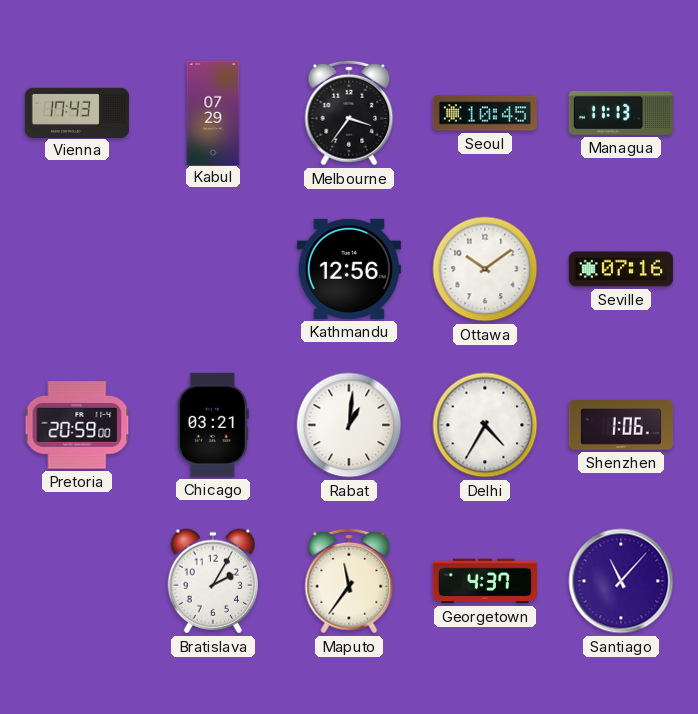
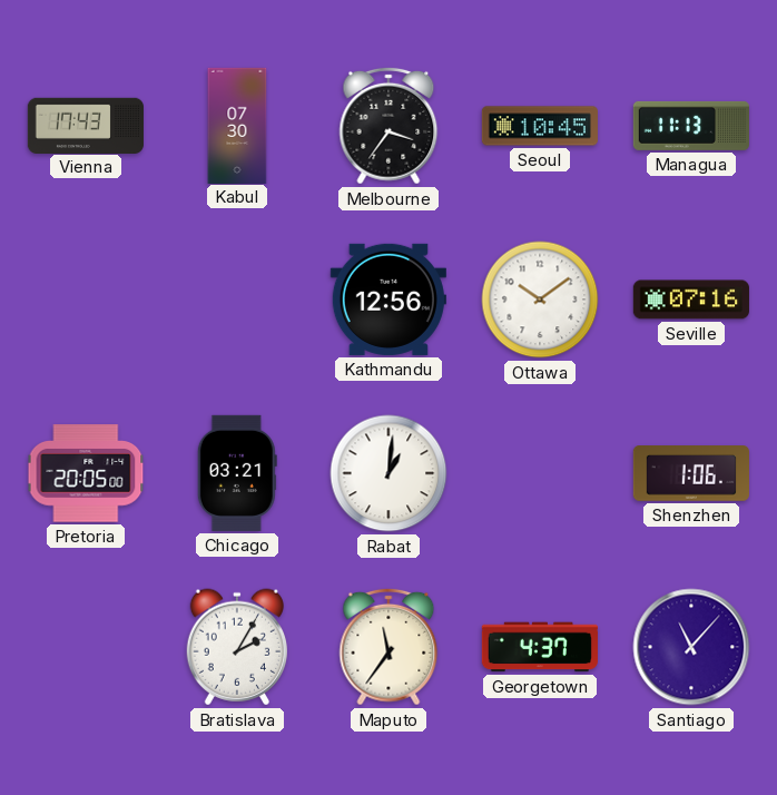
Kabul: 07:29 -> 07:30
Pretoria: 20:59 -> 20:05
Delhi: 4:35 -> none
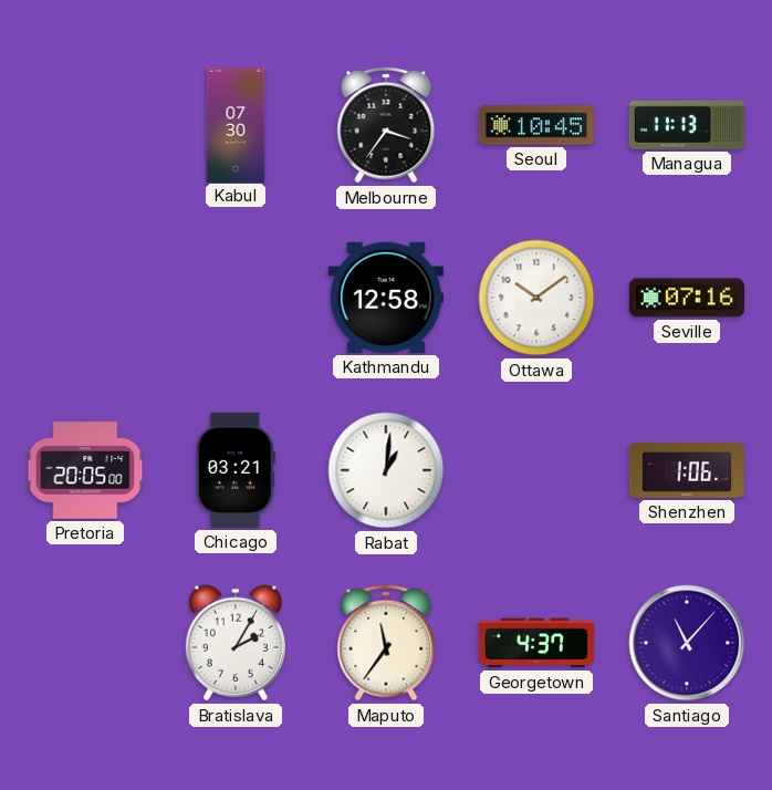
Vienna: 17:43 -> none
Kathmandu: 12:56 -> 12:58
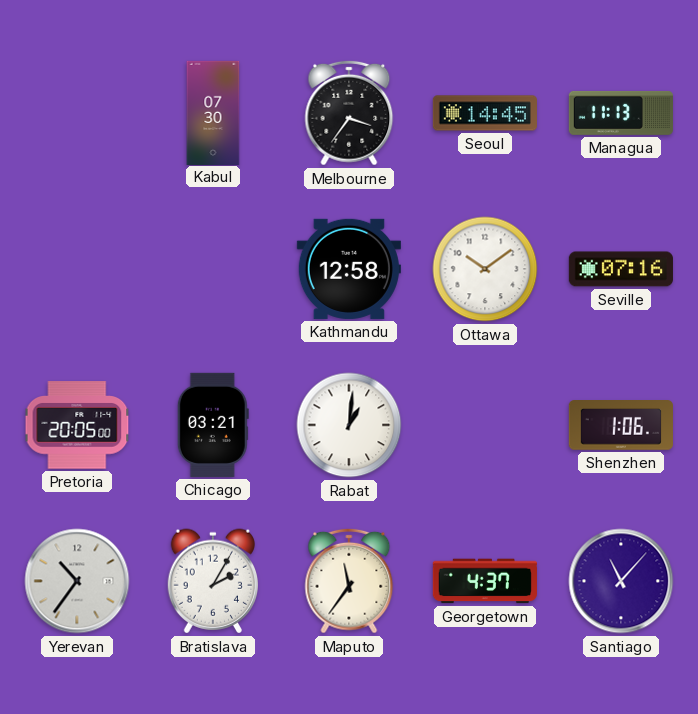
Seoul: 10:45 -> 14:45
Yerevan: none -> 10:36
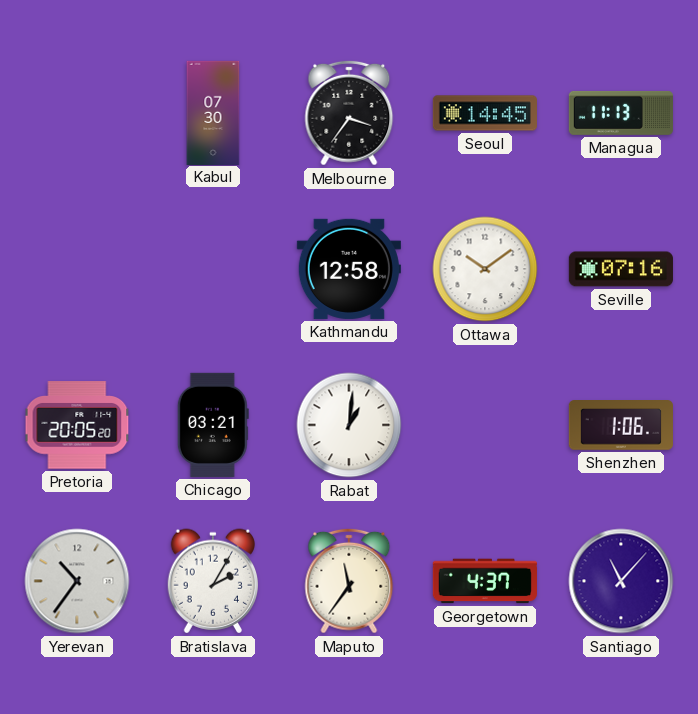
Pretoria: 20:05:00 -> 20:05:20
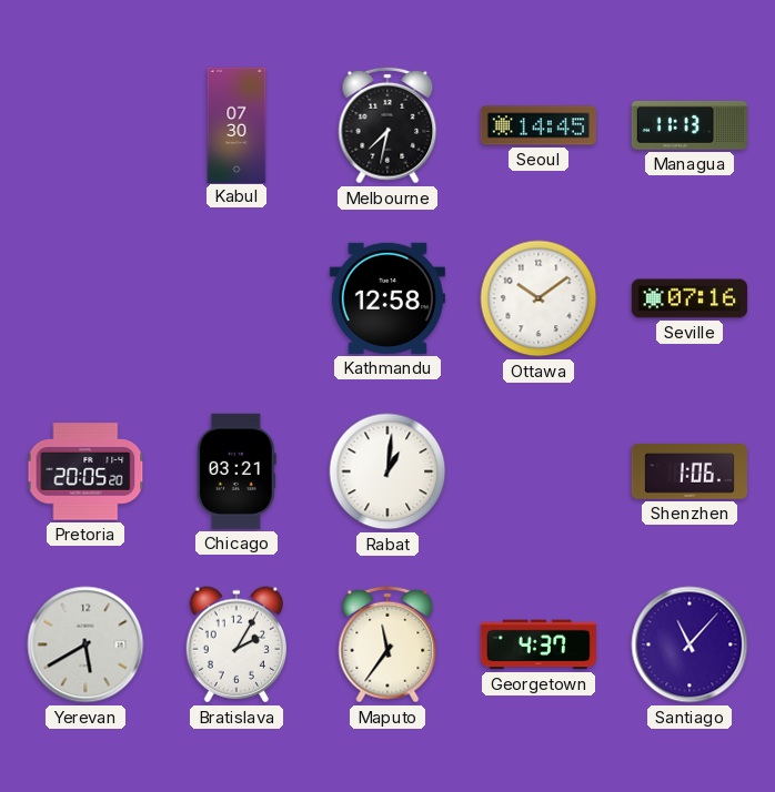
Melbourne: 3:36 -> 7:32
Yerevan: 10:36 -> 5:40
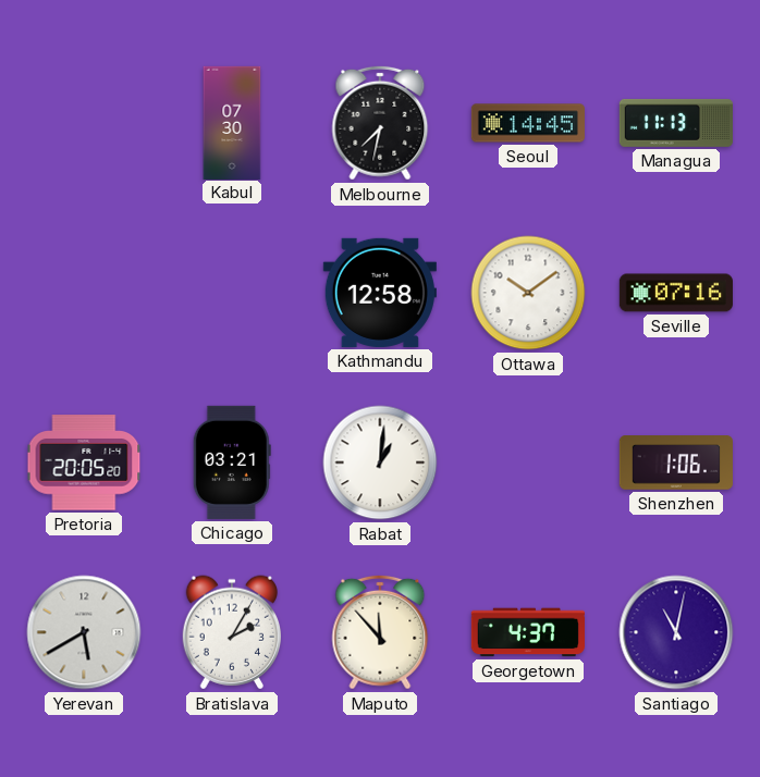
Maputo: 11:36 -> 11:53
Santiago: 11:07 -> 11:02
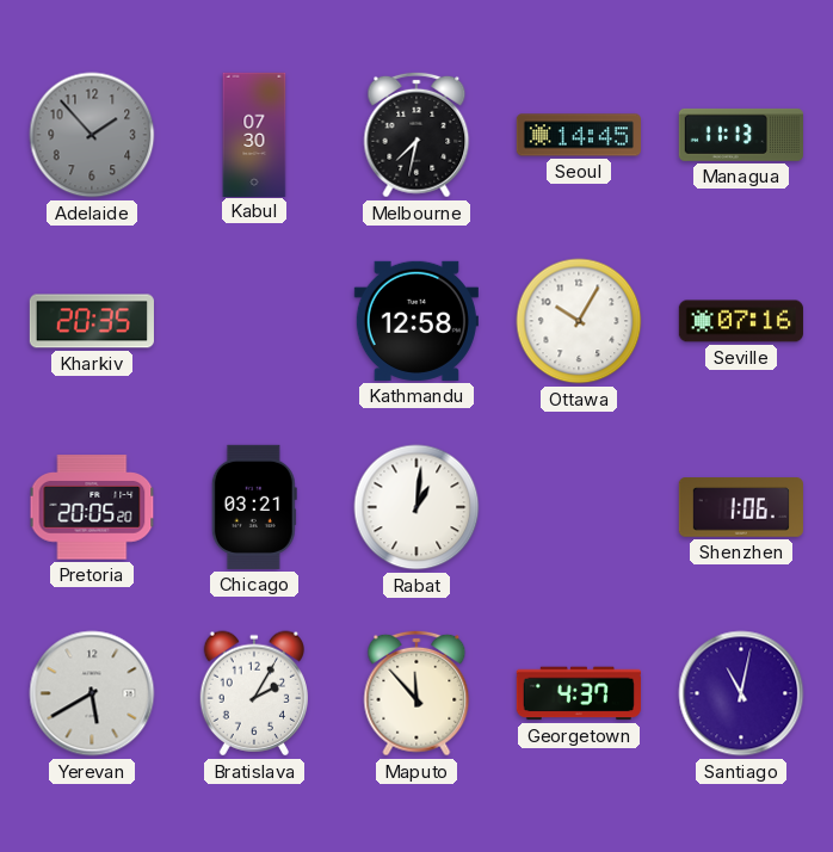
Adelaide: none -> 1:53
Kharkiv: none -> 20:35
Ottawa: 10:09 -> 10:05
